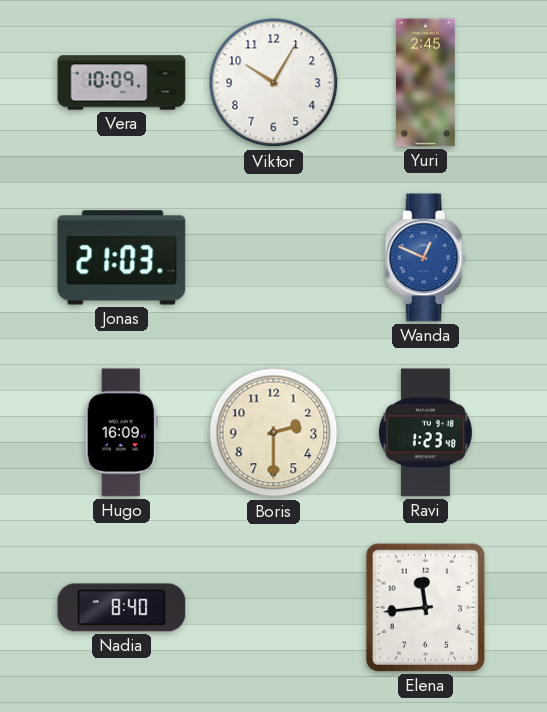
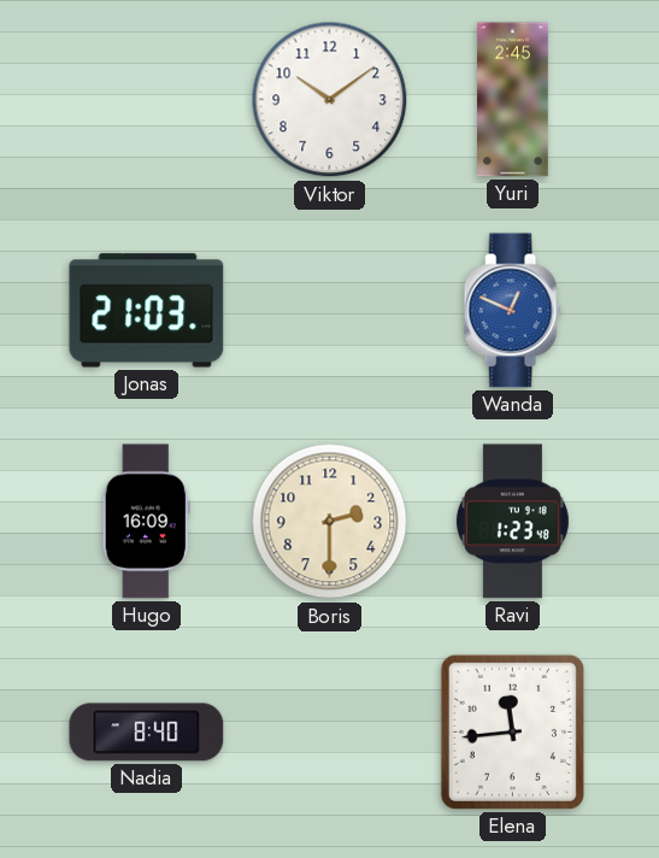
Vera: 10:09 -> none
Viktor: 10:05 -> 10:09
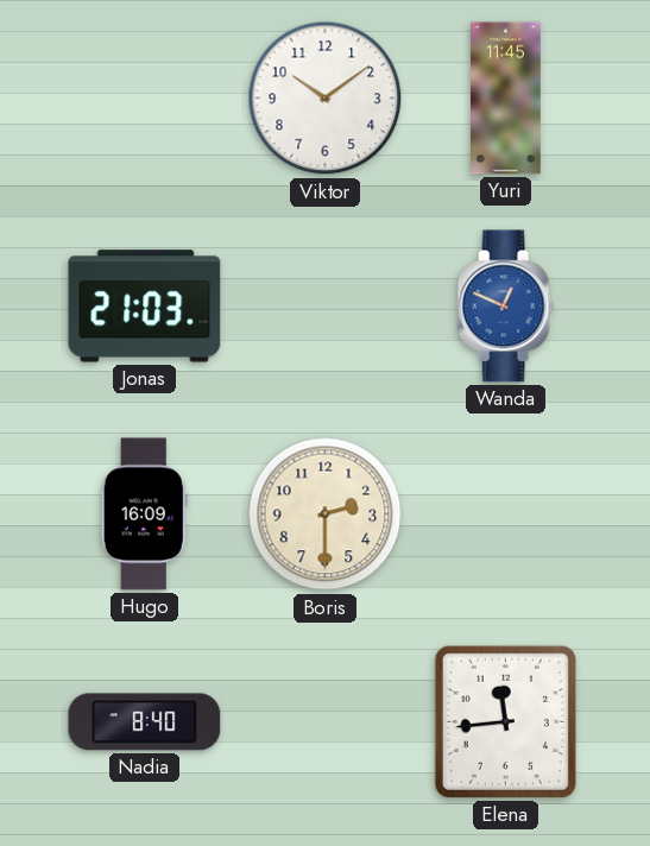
Yuri: 2:45 -> 11:45
Ravi: 1:23 -> none
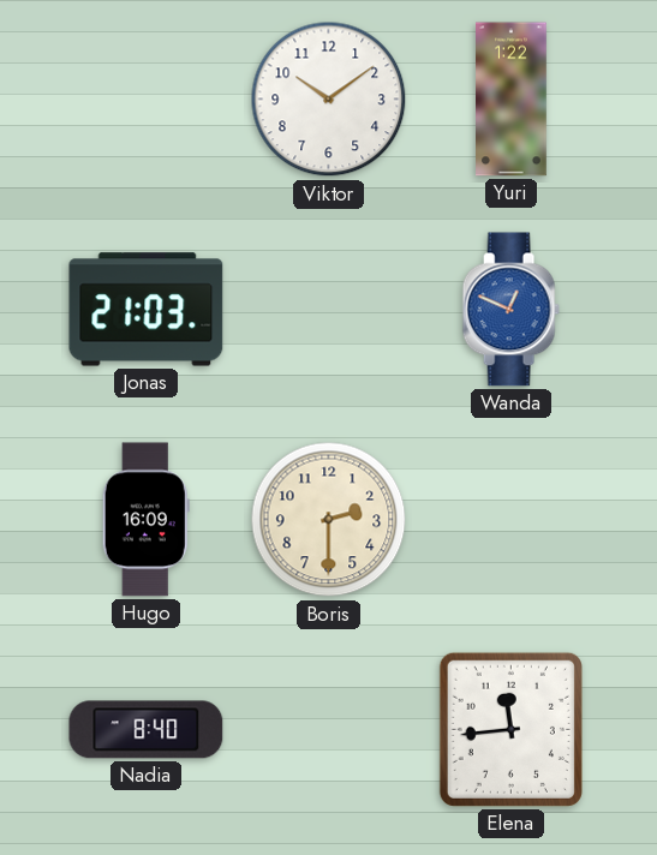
Yuri: 11:45 -> 1:22
